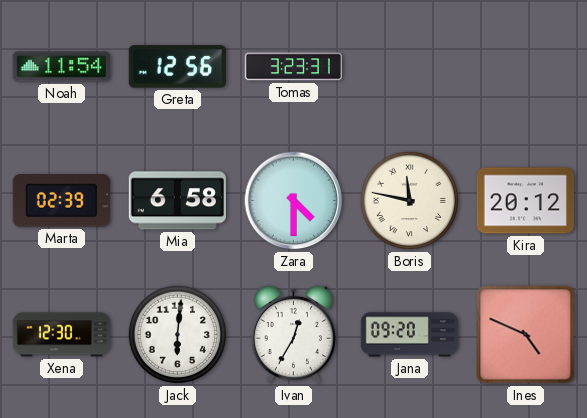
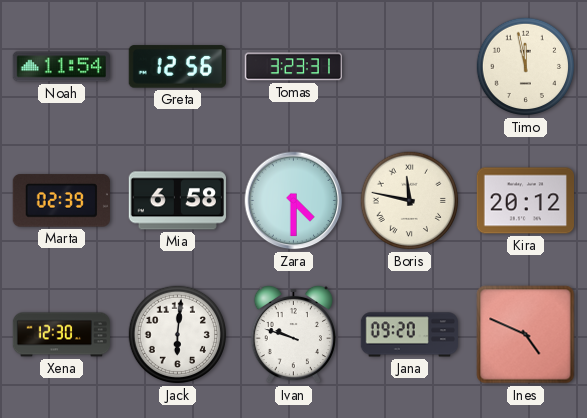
Timo: none -> 11:58
Ivan: 12:35 -> 9:48
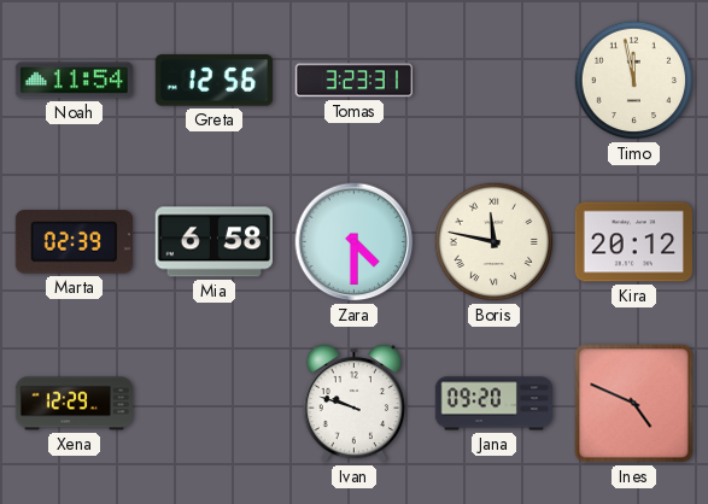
Xena: 12:30 -> 12:29
Jack: 6:01 -> none
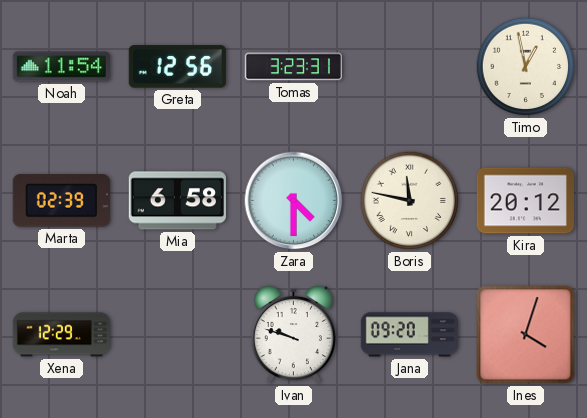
Timo: 11:58 -> 12:58
Ines: 4:49 -> 4:03
